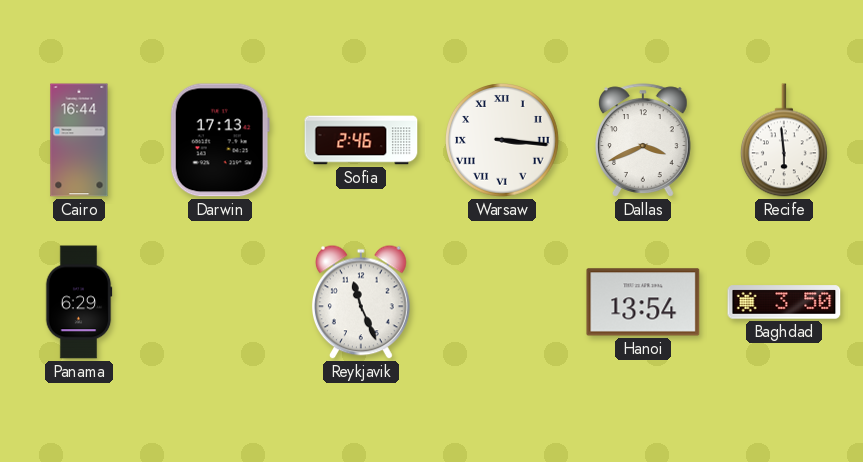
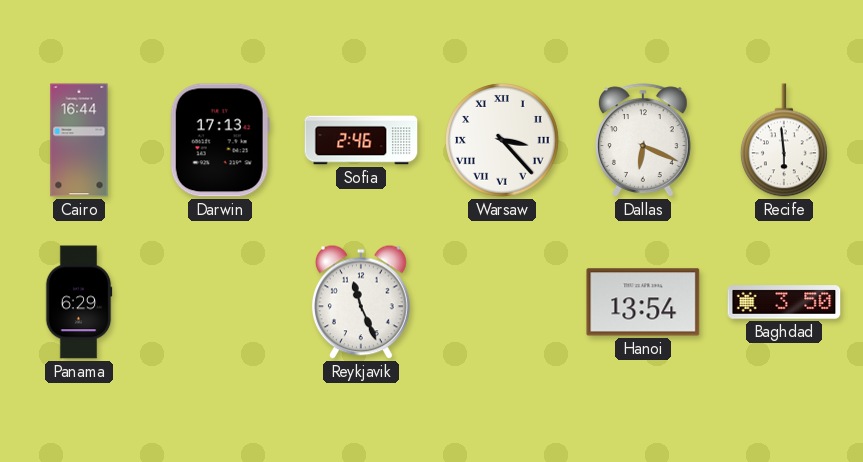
Warsaw: 3:16 -> 3:23
Dallas: 3:41 -> 6:19
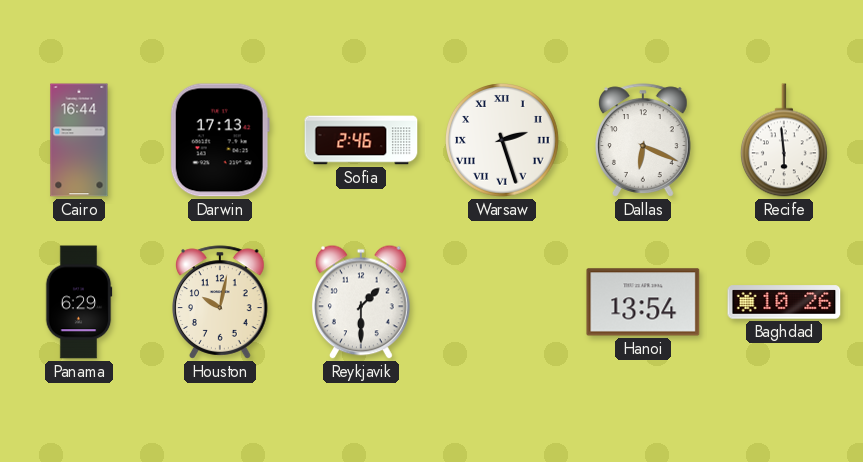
Warsaw: 3:23 -> 2:27
Houston: none -> 10:02
Reykjavik: 11:26 -> 1:30
Baghdad: 3:50 -> 10:26
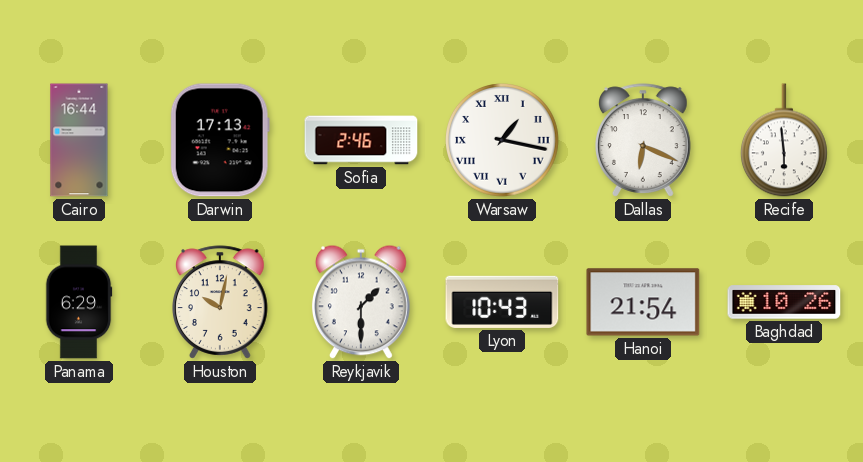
Warsaw: 2:27 -> 1:17
Lyon: none -> 10:43
Hanoi: 13:54 -> 21:54
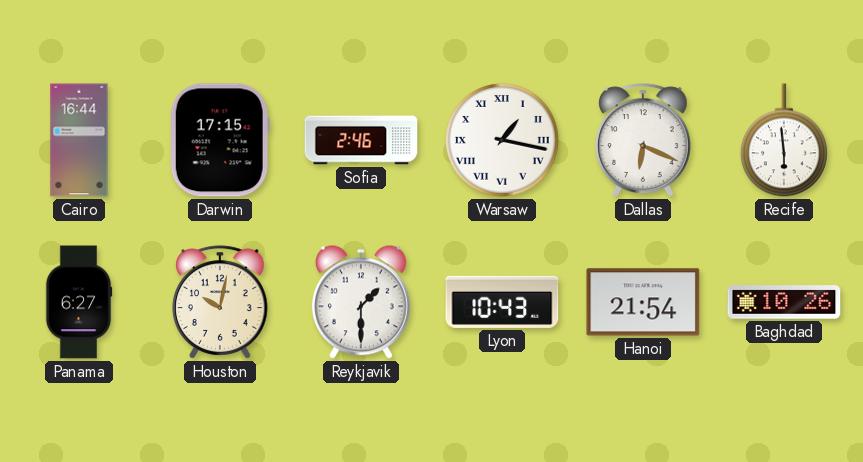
Darwin: 17:13 -> 17:15
Panama: 6:29 -> 6:27
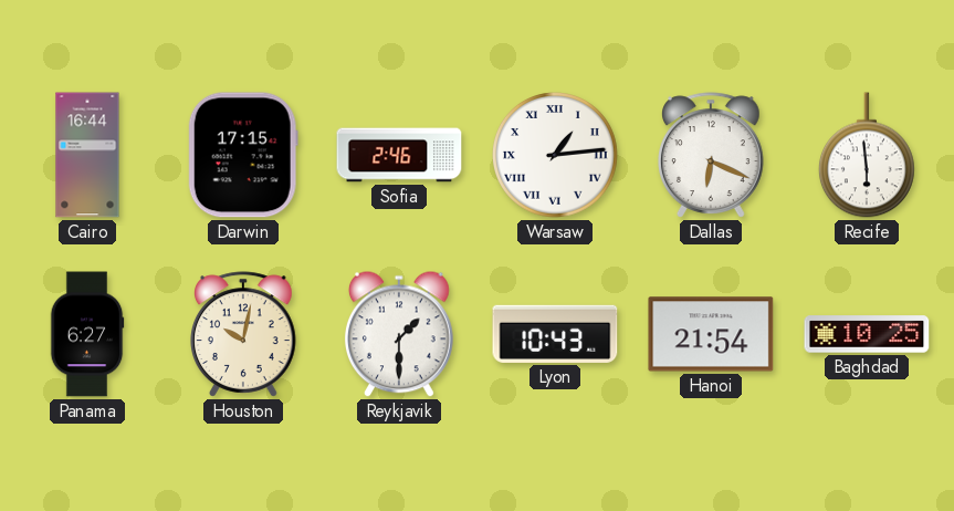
Warsaw: 1:17 -> 1:14
Baghdad: 10:26 -> 10:25
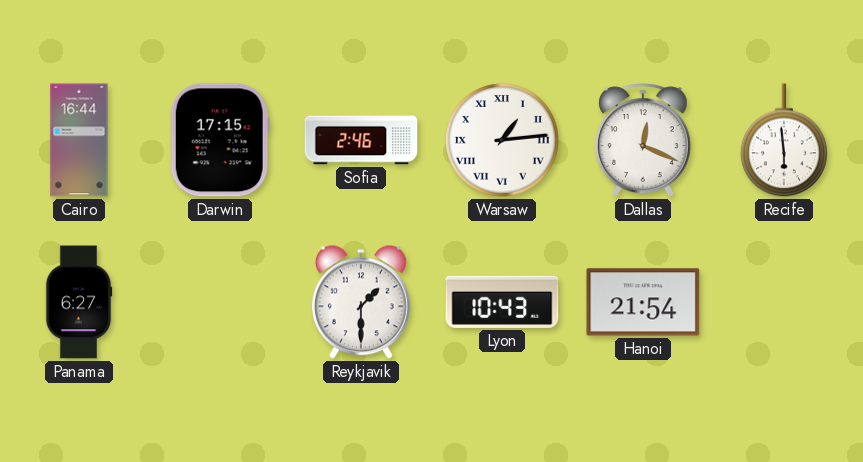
Dallas: 6:19 -> 12:19
Houston: 10:02 -> none
Baghdad: 10:25 -> none
